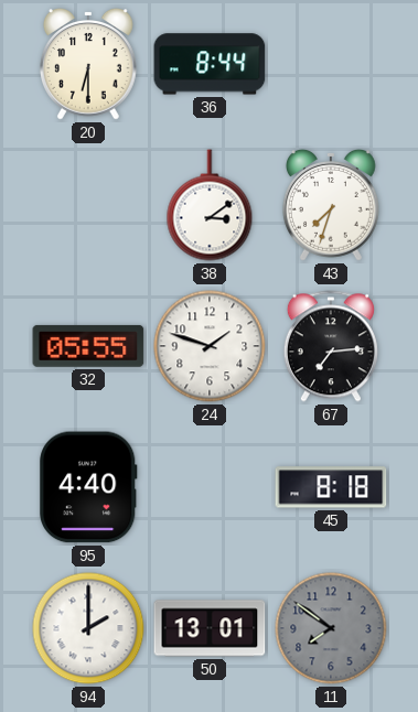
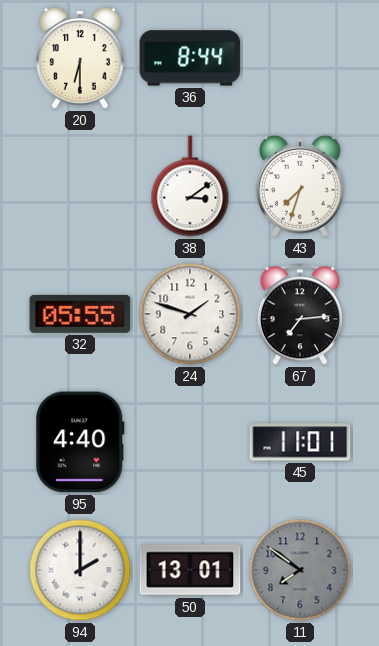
45: 8:18 -> 11:01
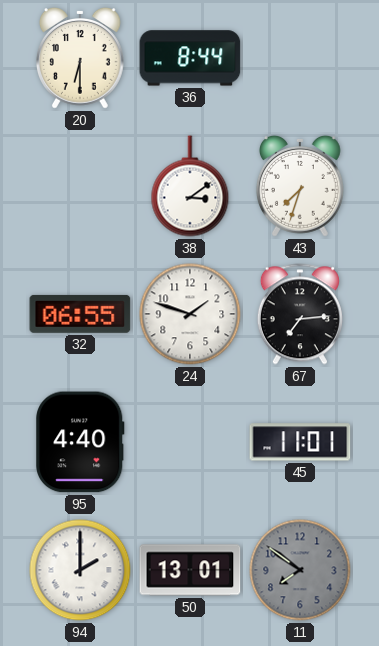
32: 05:55 -> 06:55
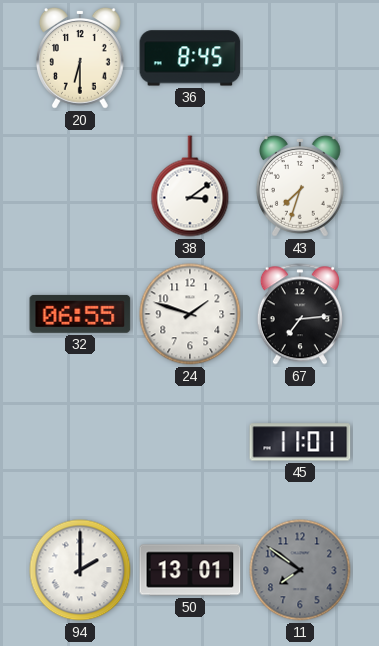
36: 8:44 -> 8:45
95: 4:40 -> none
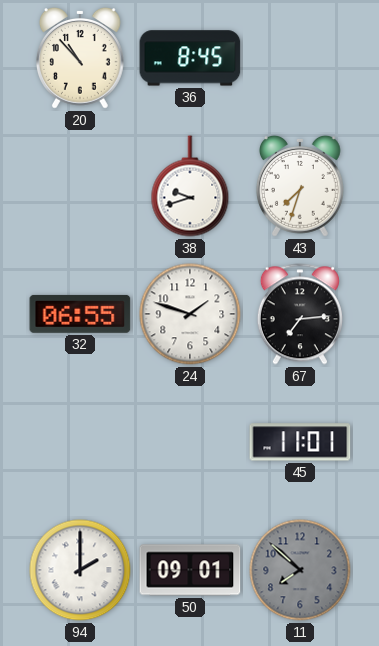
20: 6:30 -> 10:53
38: 3:09 -> 9:42
50: 13:01 -> 09:01
11: 7:51 -> 7:52
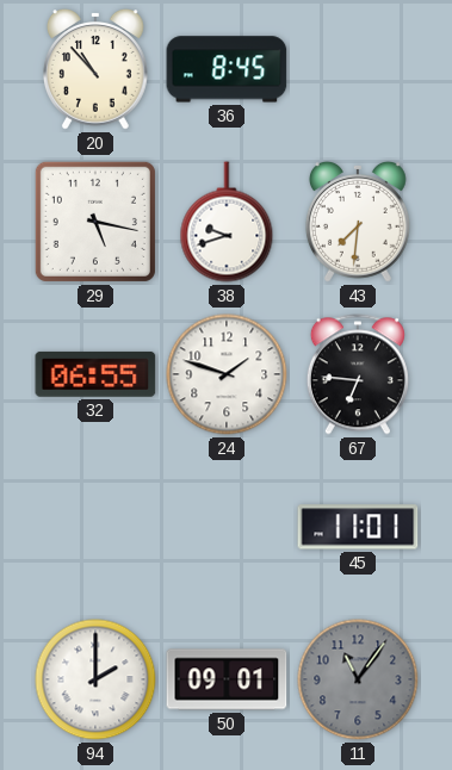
29: none -> 5:17
43: 7:33 -> 7:31
67: 7:14 -> 6:46
11: 7:52 -> 11:06
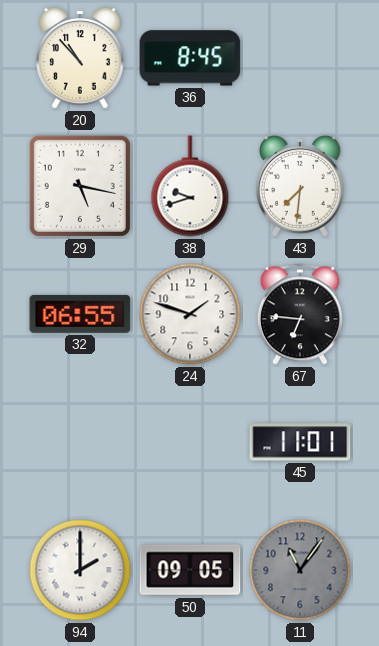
50: 09:01 -> 09:05
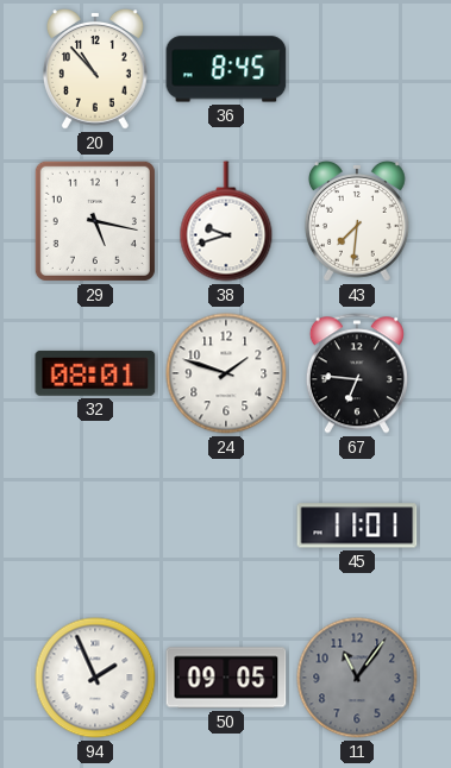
32: 06:55 -> 08:01
94: 2:00 -> 1:56
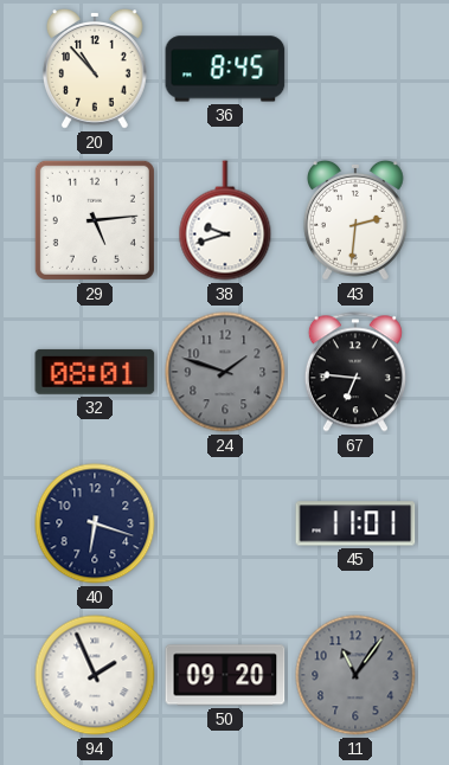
29: 5:17 -> 5:14
43: 7:31 -> 2:31
24 dial: white -> grey
40: none -> 6:18
50: 09:05 -> 09:20
